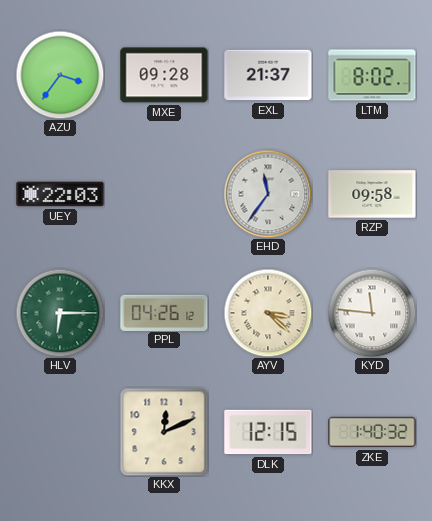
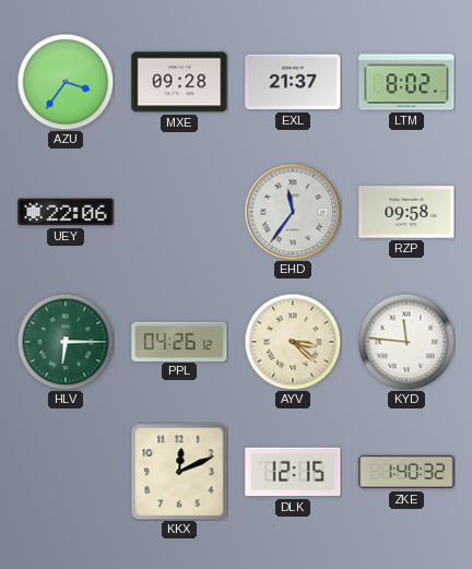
UEY: 22:03 -> 22:06
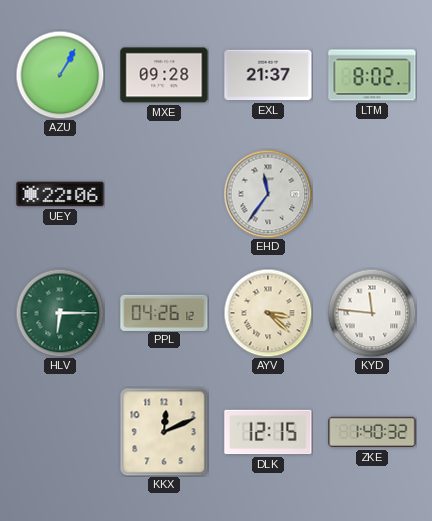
AZU: 3:36 -> 1:05
RZP: 09:58 -> none
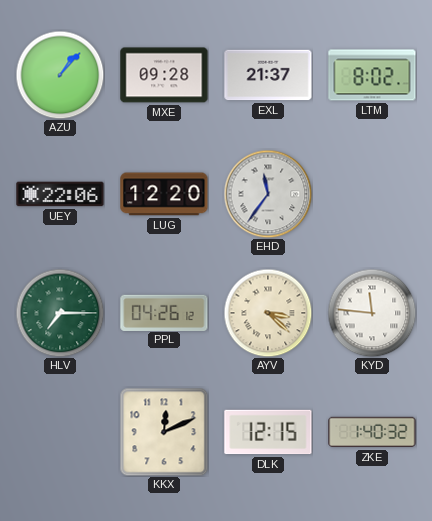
AZU: 1:05 -> 1:07
LUG: none -> 12:20
HLV: 6:15 -> 7:15
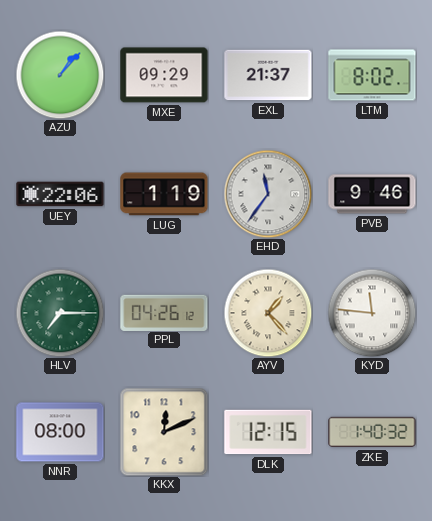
MXE: 09:28 -> 09:29
LUG: 12:20 -> 1:19
PVB: none -> 9:46
AYV: 3:22 -> 1:23
NNR: none -> 08:00
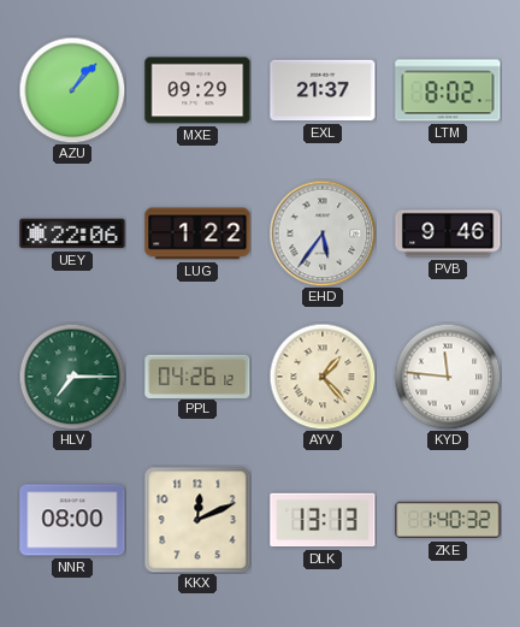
LUG: 1:19 -> 1:22
EHD: 11:36 -> 5:36
DLK: 12:15 -> 13:13
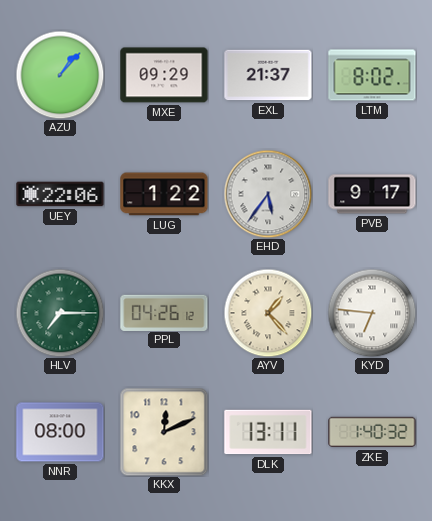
PVB: 9:46 -> 9:17
KYD: 11:46 -> 6:46
DLK: 13:13 -> 13:11
